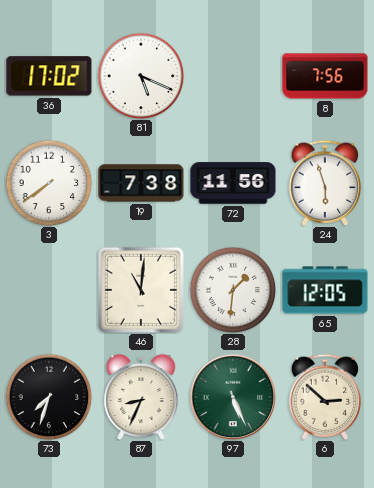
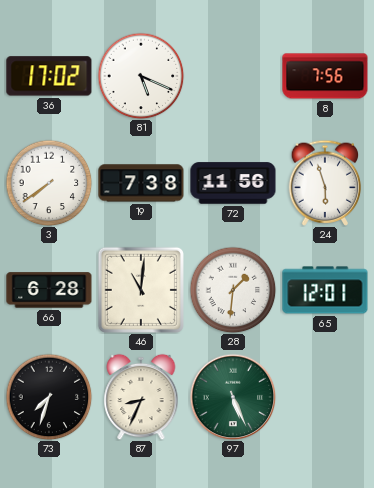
66: none -> 6:28
65: 12:05 -> 12:01
6: 2:52 -> none
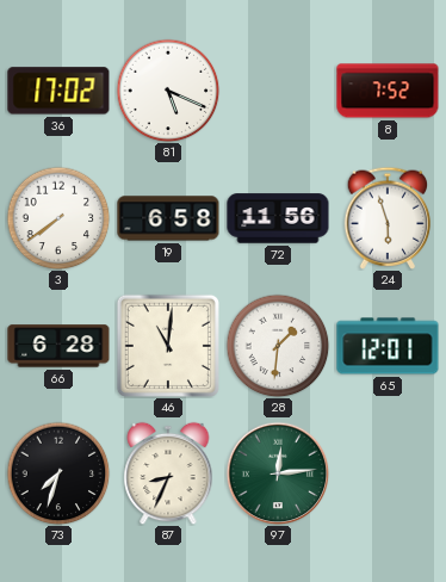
8: 7:56 -> 7:52
19: 7:38 -> 6:58
97: 5:26 -> 12:14
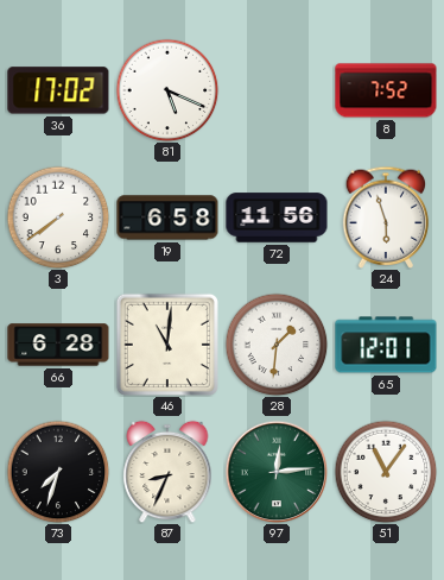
51: none -> 11:06
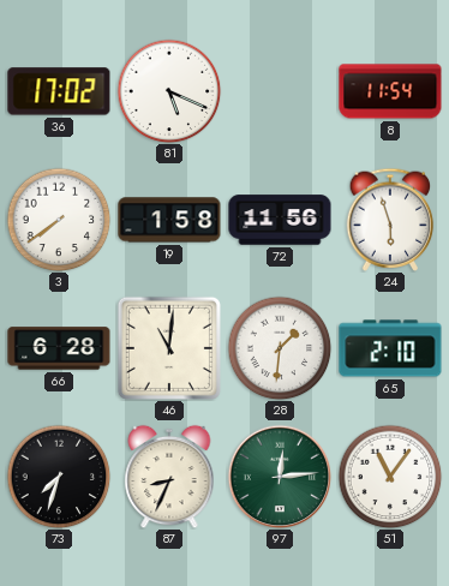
8: 7:52 -> 11:54
19: 6:58 -> 1:58
65: 12:01 -> 2:10
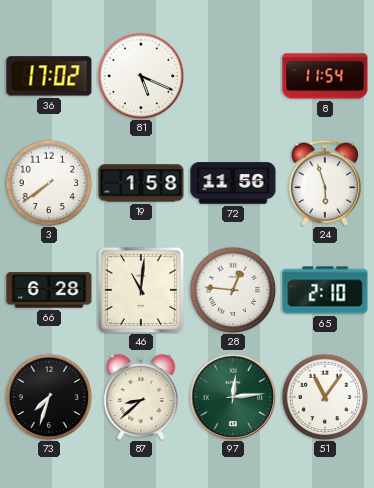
28: 1:31 -> 12:46
87: 8:34 -> 8:38
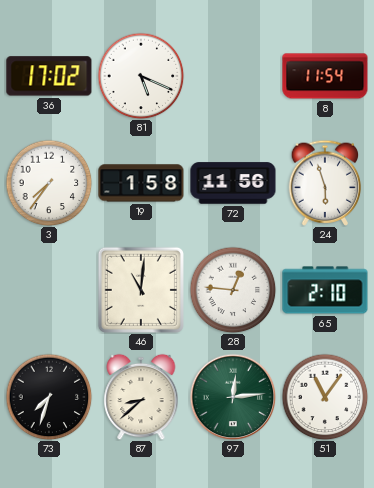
3: 7:39 -> 7:36
66: 6:28 -> none
